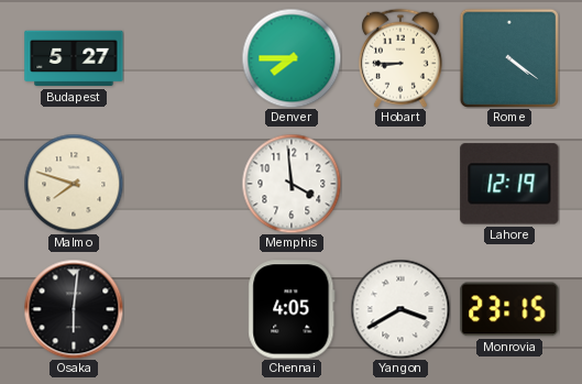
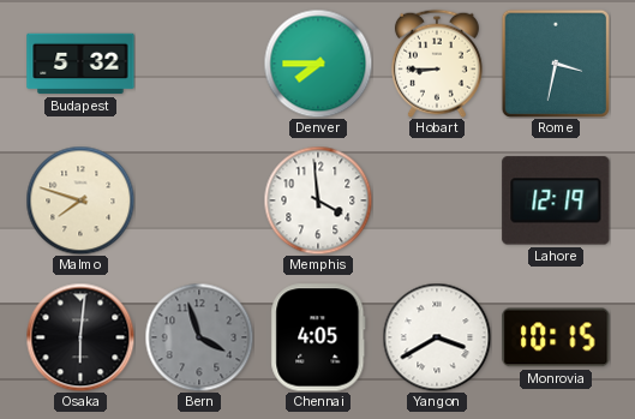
Budapest: 5:27 -> 5:32
Rome: 4:21 -> 3:32
Bern: none -> 3:57
Monrovia: 23:15 -> 10:15
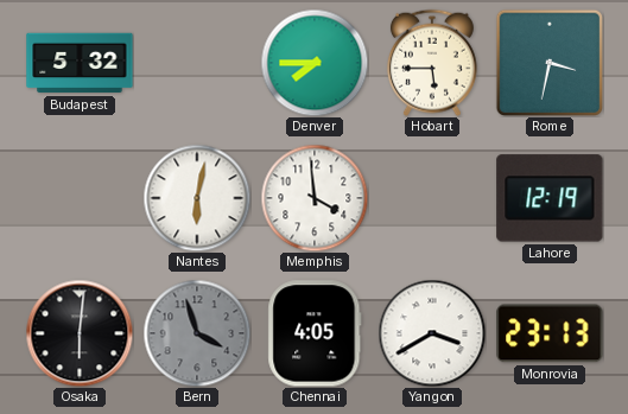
Hobart: 8:45 -> 5:45
Malmo: 7:48 -> none
Nantes: none -> 6:02
Monrovia: 10:15 -> 23:13
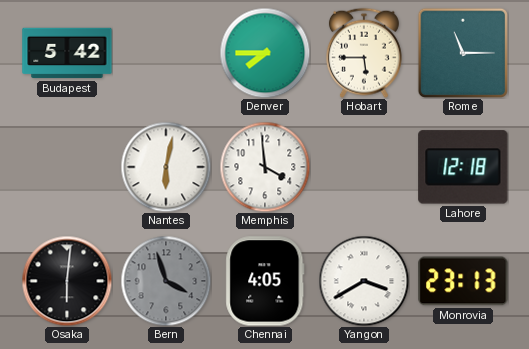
Budapest: 5:32 -> 5:42
Rome: 3:32 -> 11:15
Lahore: 12:19 -> 12:18
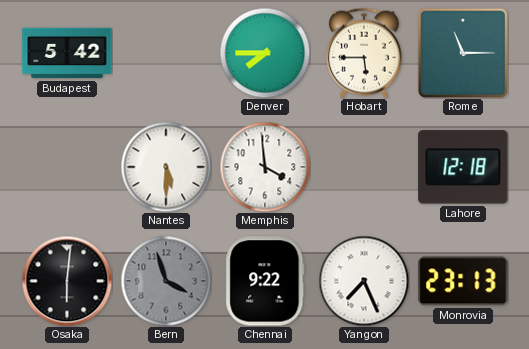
Nantes: 6:02 -> 5:30
Chennai: 4:05 -> 9:22
Yangon: 3:40 -> 7:26
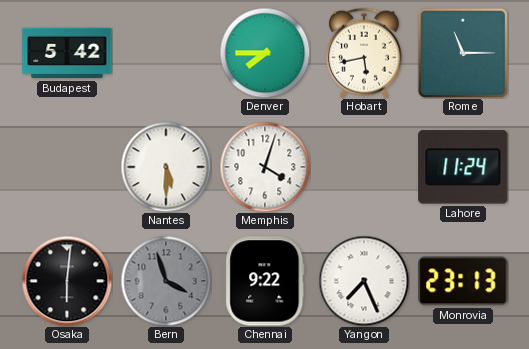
Hobart: 5:45 -> 5:43
Memphis: 3:59 -> 4:03
Lahore: 12:18 -> 11:24
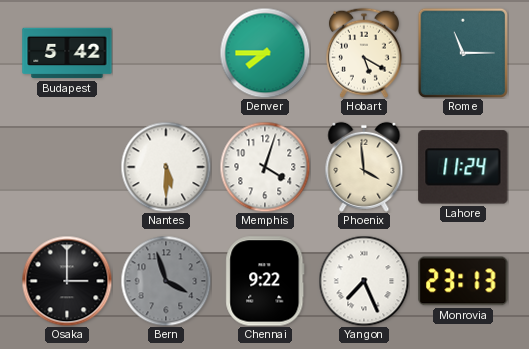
Hobart: 5:43 -> 5:20
Phoenix: none -> 3:59
Osaka: 6:01 -> 3:00
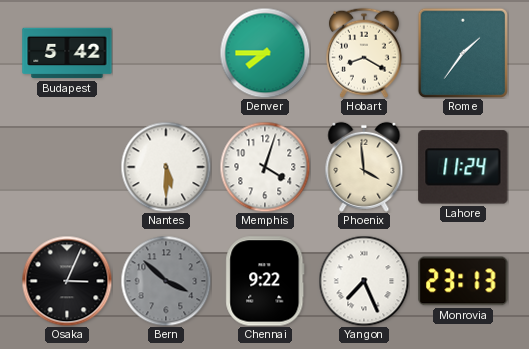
Hobart: 5:20 -> 8:20
Rome: 11:15 -> 1:36
Osaka: 3:00 -> 3:04
Bern: 3:57 -> 3:52
